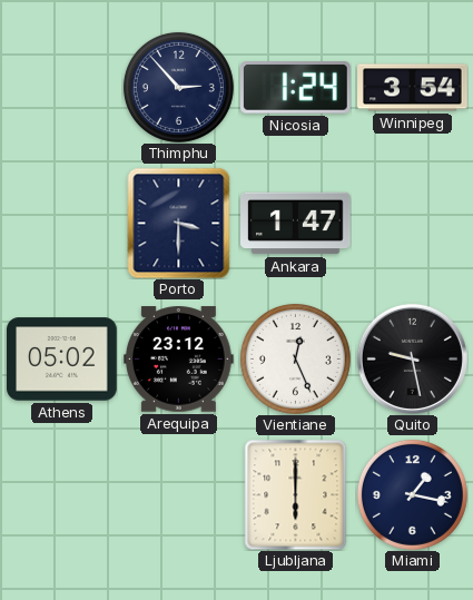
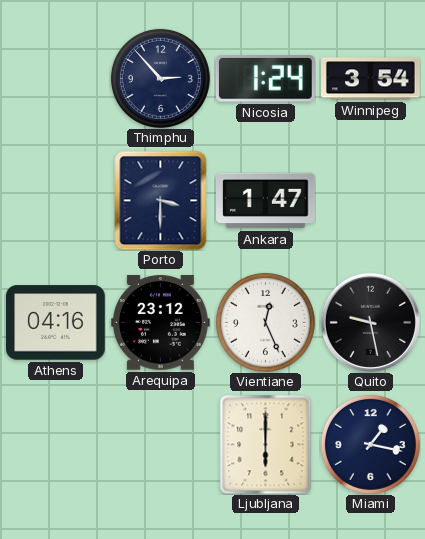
Athens: 05:02 -> 04:16
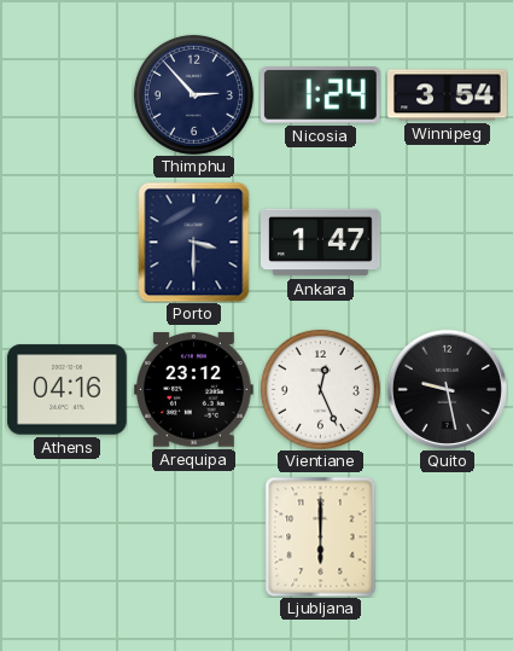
Miami: 1:17 -> none
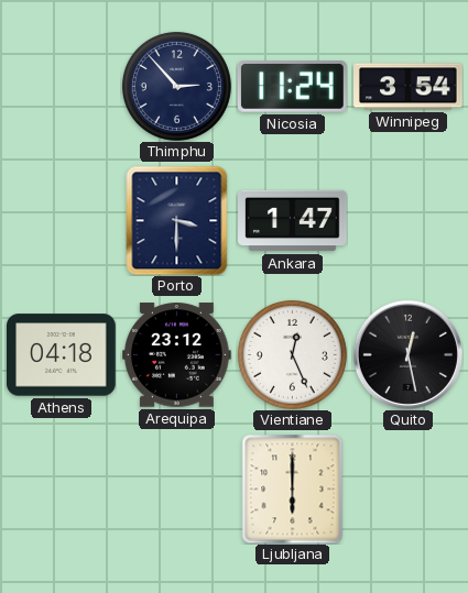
Nicosia: 1:24 -> 11:24
Athens: 04:16 -> 04:18
Quito: 9:28 -> 12:28
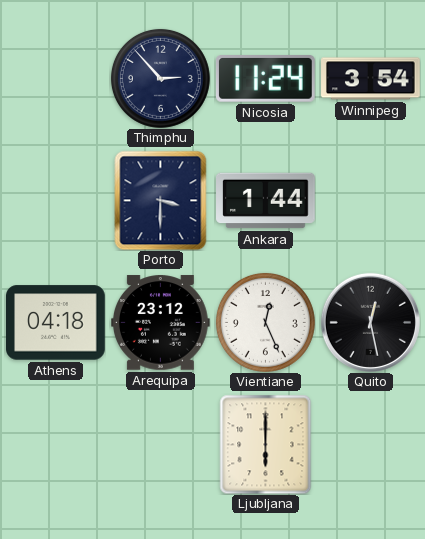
Ankara: 1:47 -> 1:44
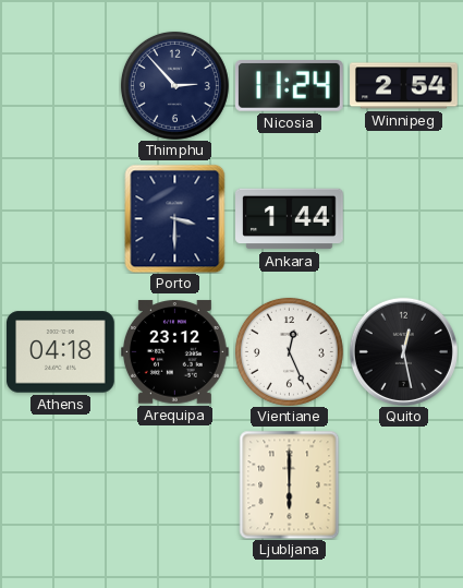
Winnipeg: 3:54 -> 2:54
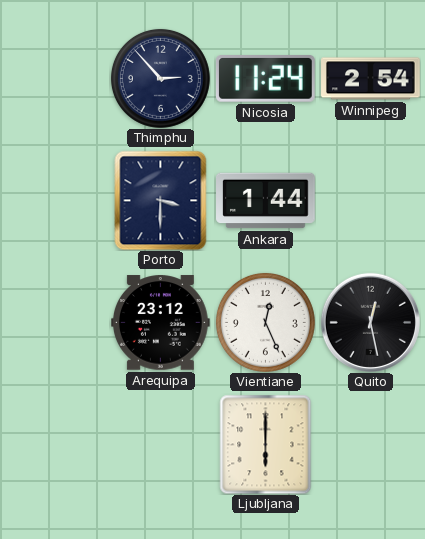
Athens: 04:18 -> none
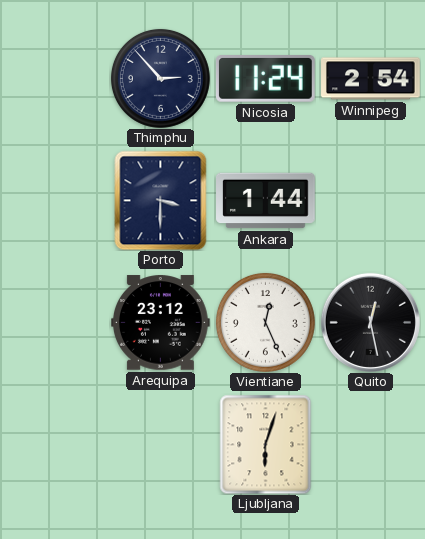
Ljubljana: 6:00 -> 6:03
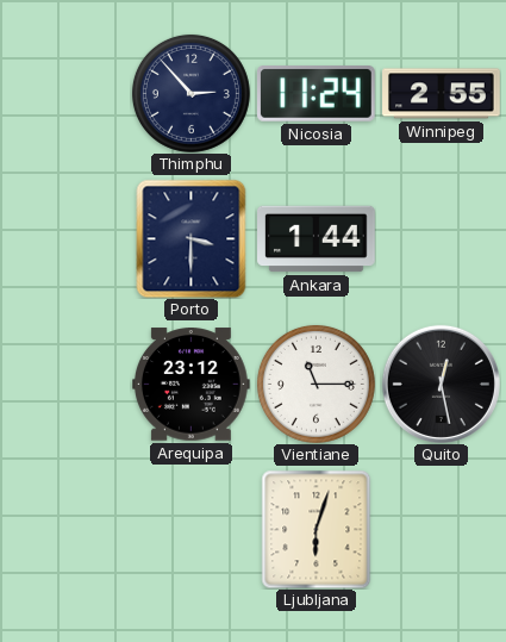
Winnipeg: 2:54 -> 2:55
Vientiane: 12:26 -> 11:15
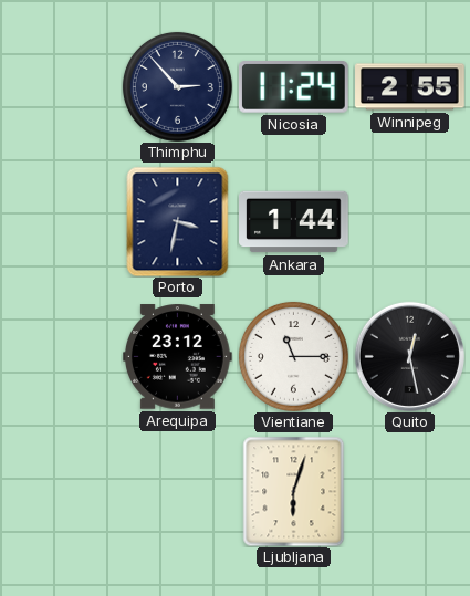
Porto: 3:30 -> 3:32
